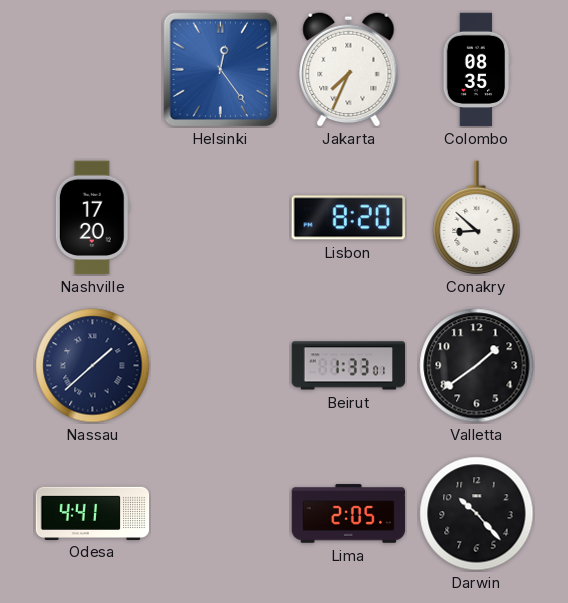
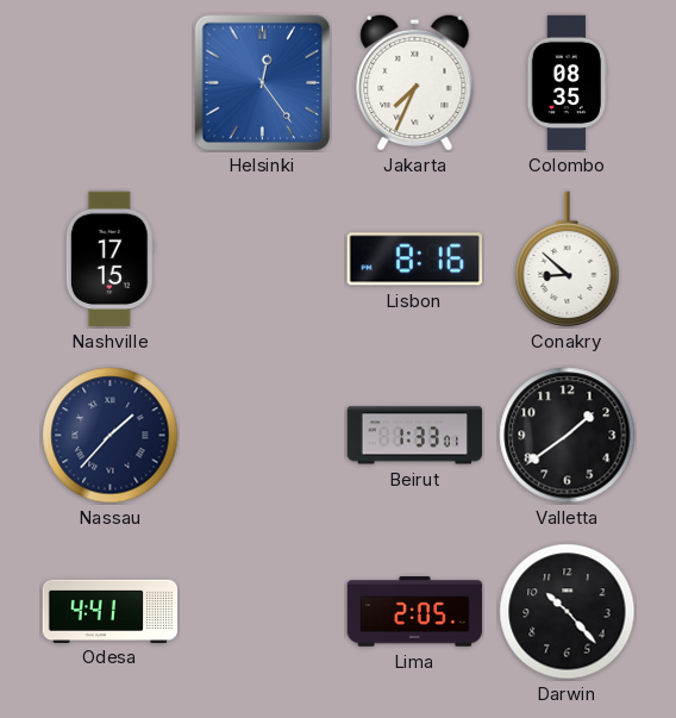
Nashville: 17:20 -> 17:15
Lisbon: 8:20 -> 8:16
Nassau: 1:38 -> 1:37
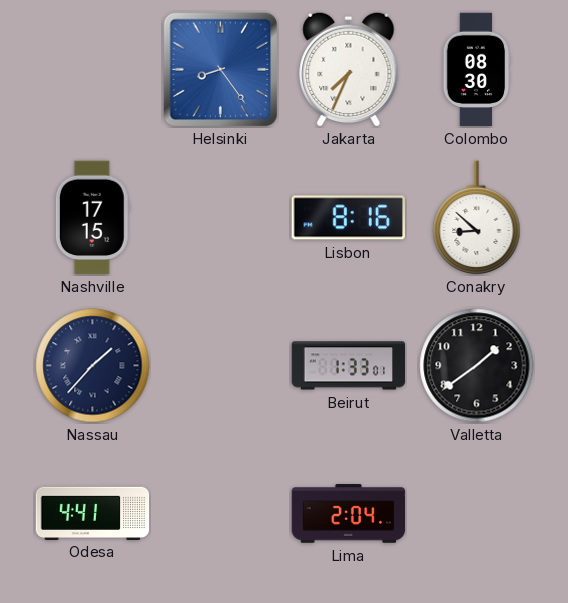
Helsinki: 12:24 -> 8:24
Colombo: 08:35 -> 08:30
Lima: 2:05 -> 2:04
Darwin: 10:23 -> none
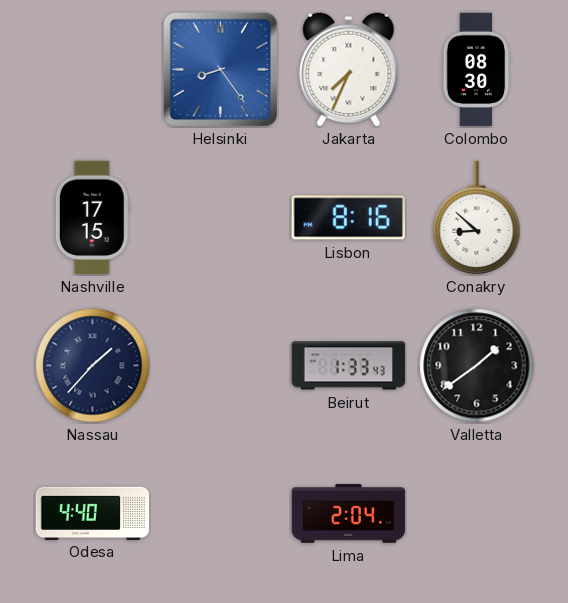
Beirut: 1:33:01 -> 1:33:43
Odesa: 4:41 -> 4:40
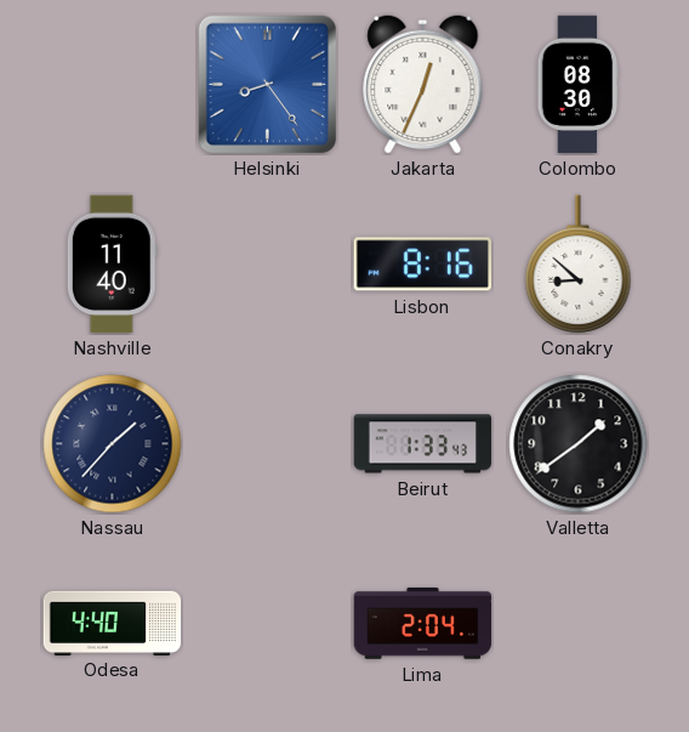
Jakarta: 7:34 -> 12:34
Nashville: 17:15 -> 11:40
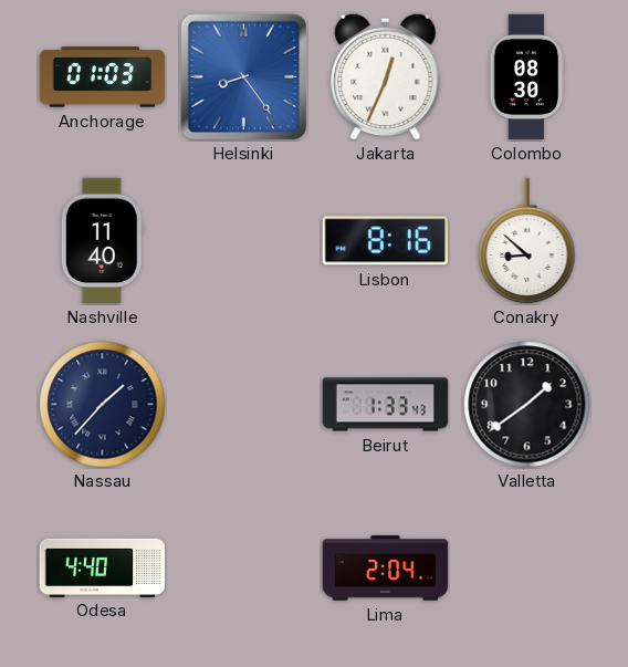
Anchorage: none -> 01:03
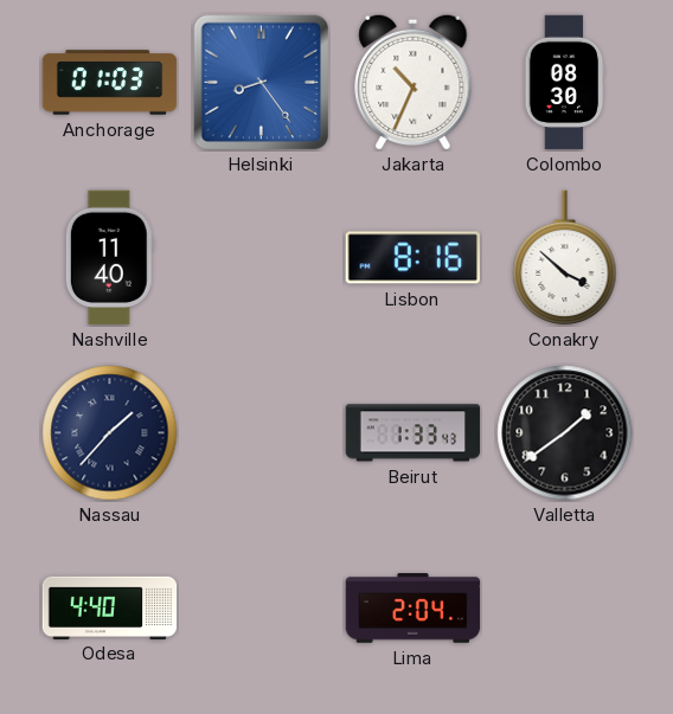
Jakarta: 12:34 -> 10:34
Conakry: 8:52 -> 3:52
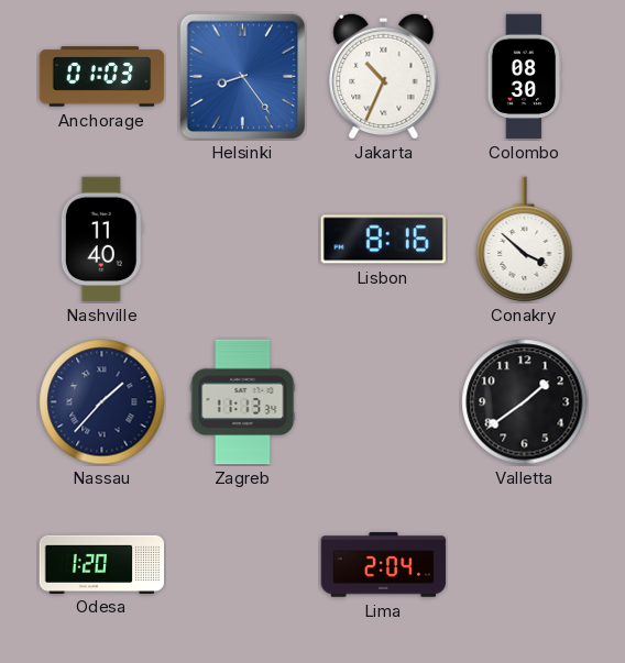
Zagreb: none -> 11:13
Beirut: 1:33 -> none
Odesa: 4:40 -> 1:20
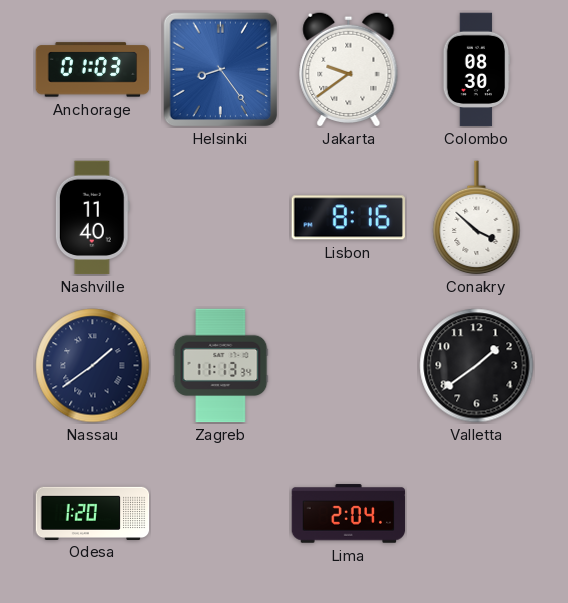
Jakarta: 10:34 -> 9:39
Nassau: 1:37 -> 1:39
